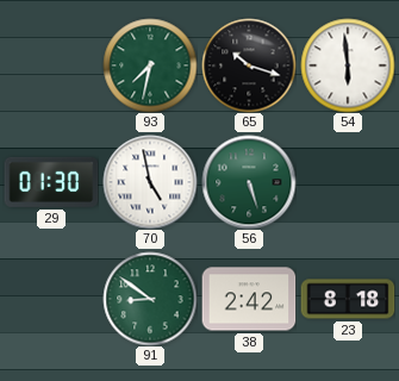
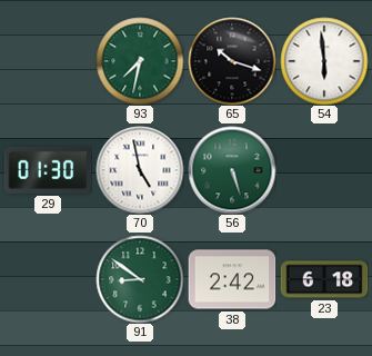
23: 8:18 -> 6:18
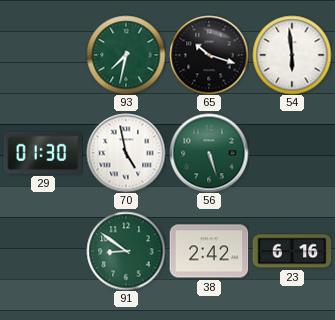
23: 6:18 -> 6:16
